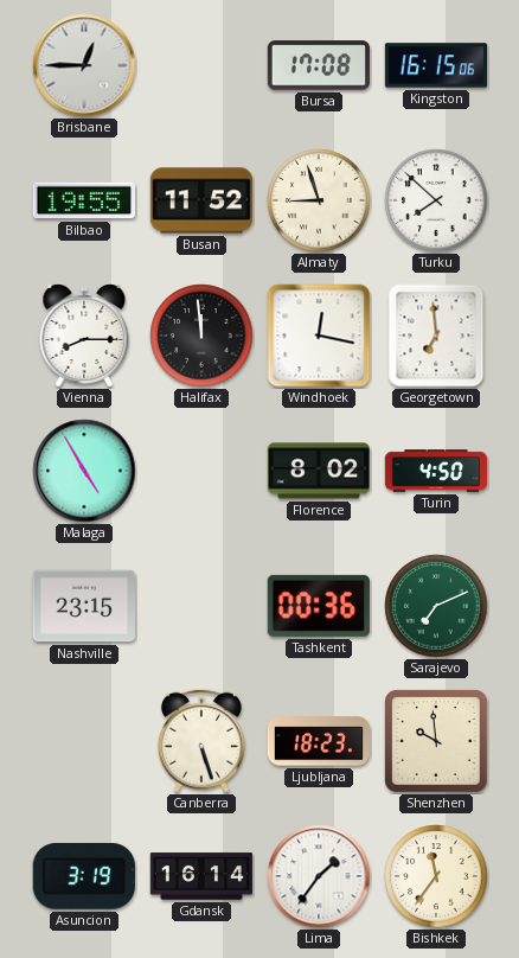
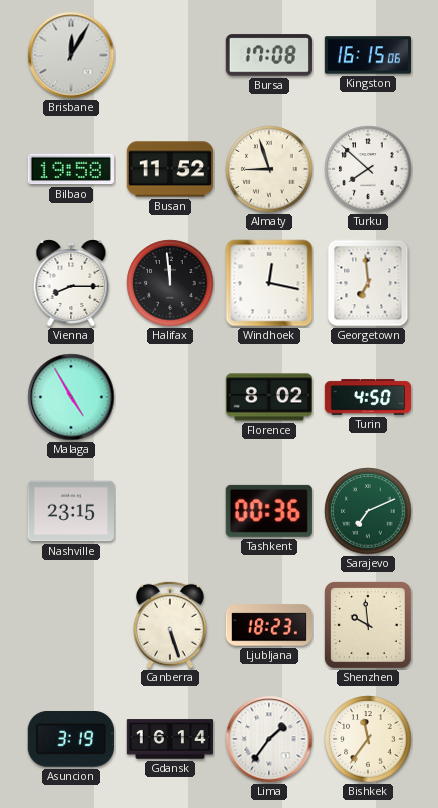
Brisbane: 12:45 -> 12:05
Bilbao: 19:55 -> 19:58
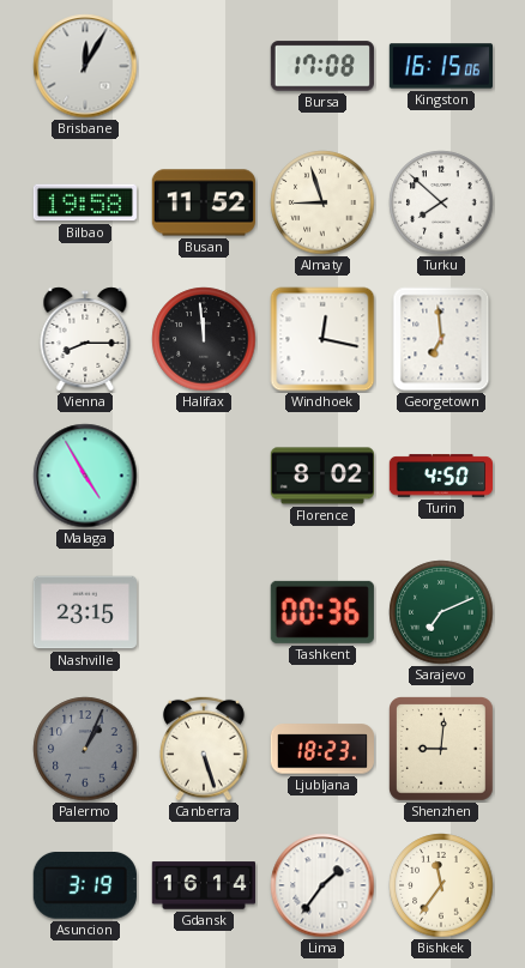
Palermo: none -> 1:04
Shenzhen: 9:59 -> 9:01
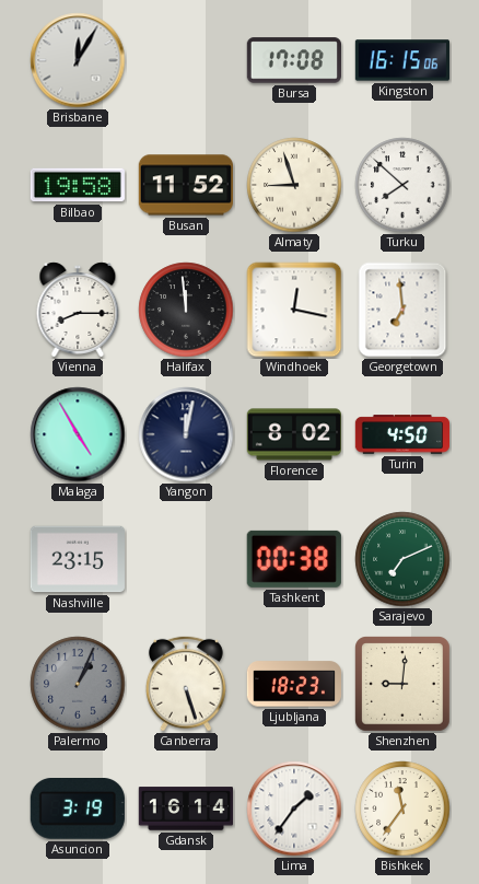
Yangon: none -> 12:02
Tashkent: 00:36 -> 00:38
